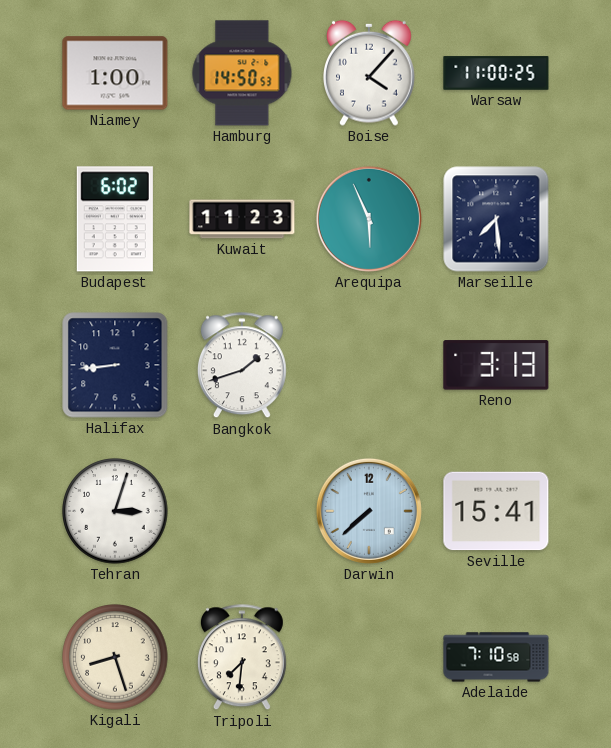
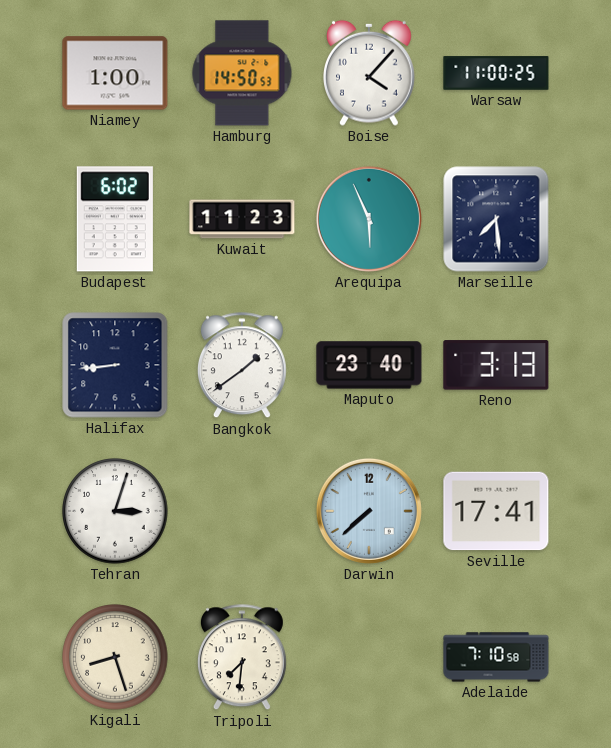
Bangkok: 1:42 -> 1:39
Maputo: none -> 23:40
Seville: 15:41 -> 17:41
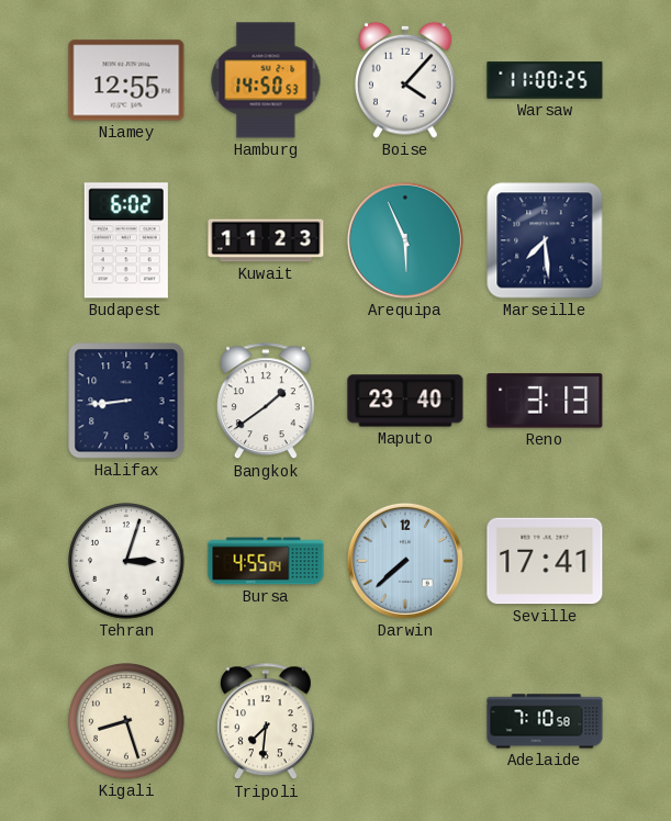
Niamey: 1:00 -> 12:55
Bursa: none -> 4:55
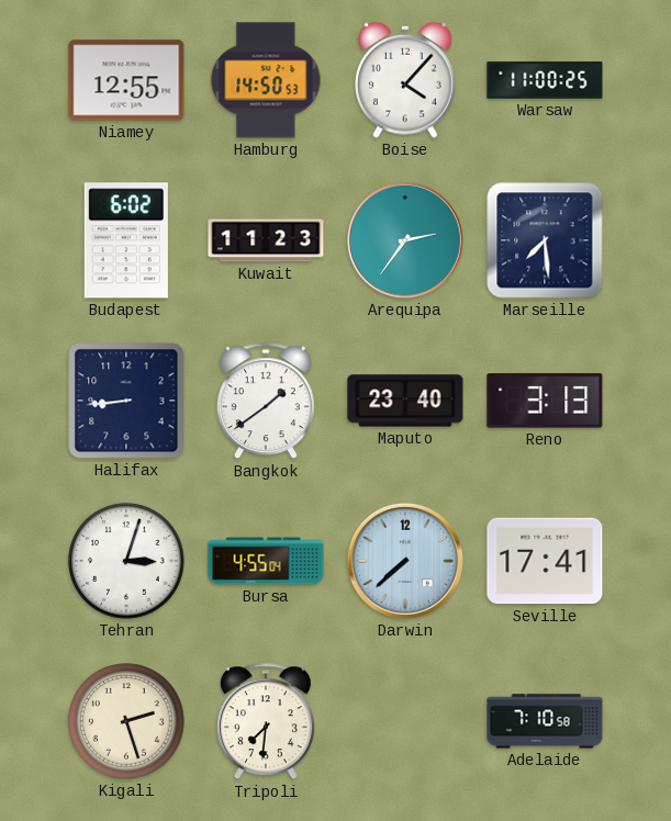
Arequipa: 5:56 -> 2:36
Kigali: 8:27 -> 2:27
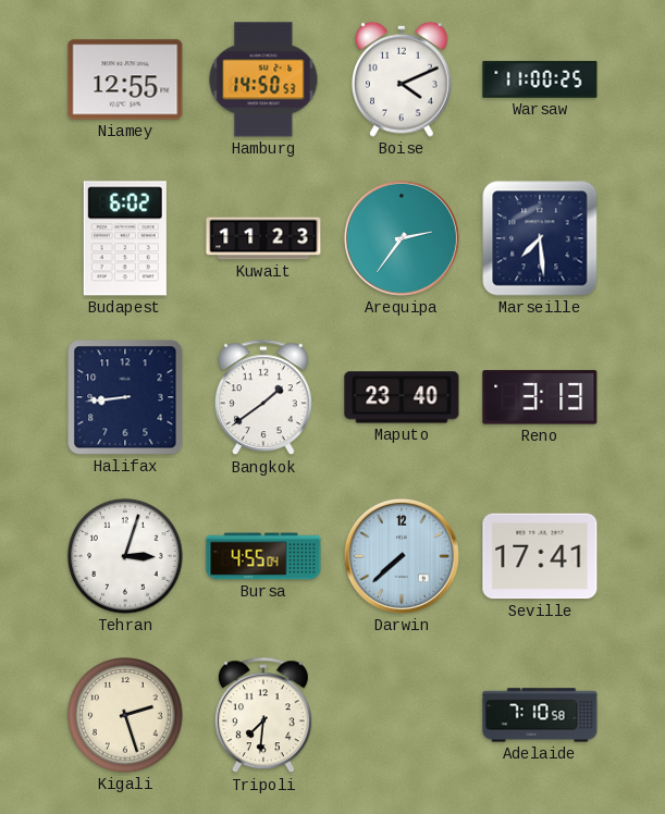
Boise: 4:07 -> 4:11
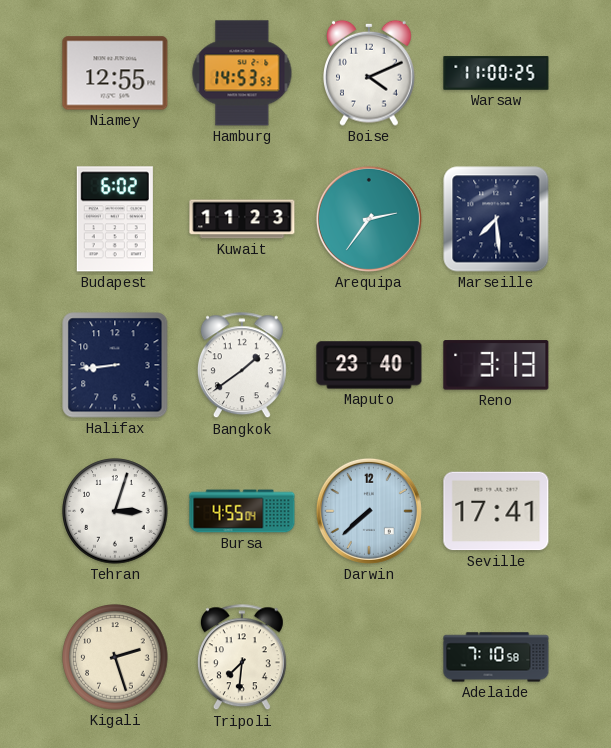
Hamburg: 14:50 -> 14:53
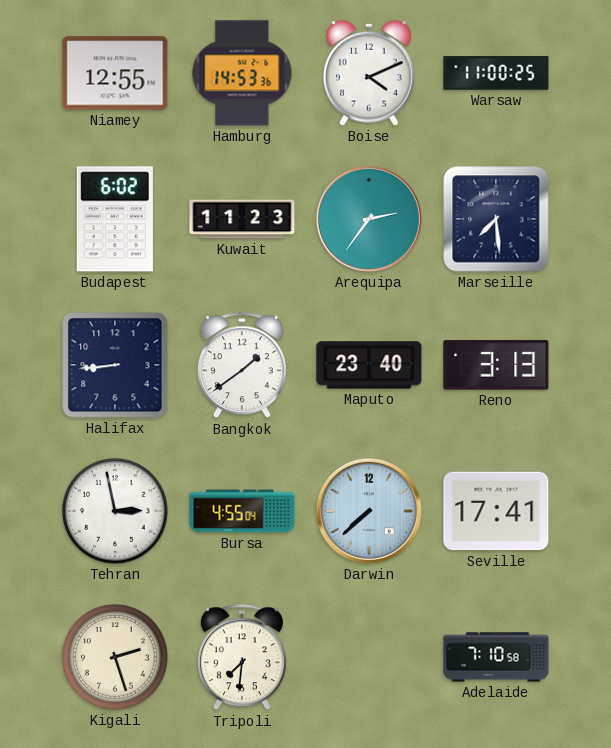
Hamburg: 14:53:53 -> 14:53:36
Tehran: 3:03 -> 2:58
